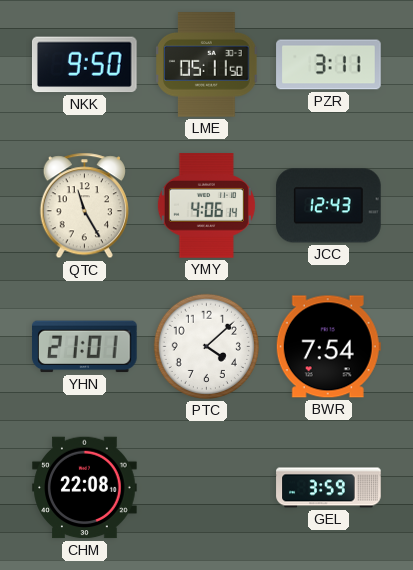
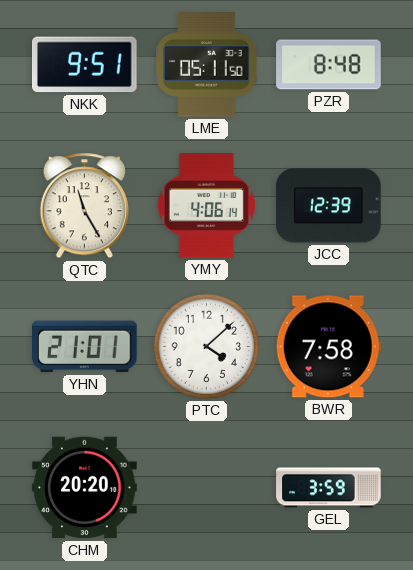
NKK: 9:50 -> 9:51
PZR: 3:11 -> 8:48
JCC: 12:43 -> 12:39
BWR: 7:54 -> 7:58
CHM: 22:08 -> 20:20
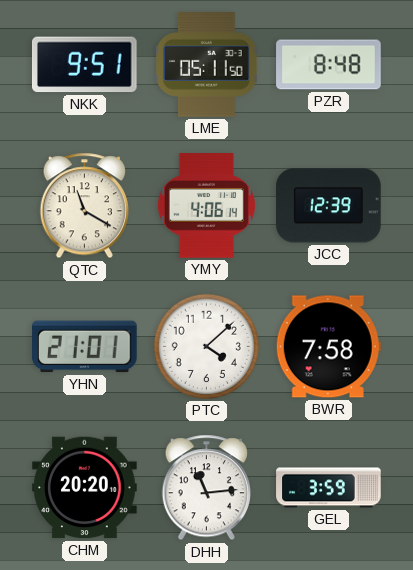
QTC: 11:25 -> 11:20
DHH: none -> 11:14
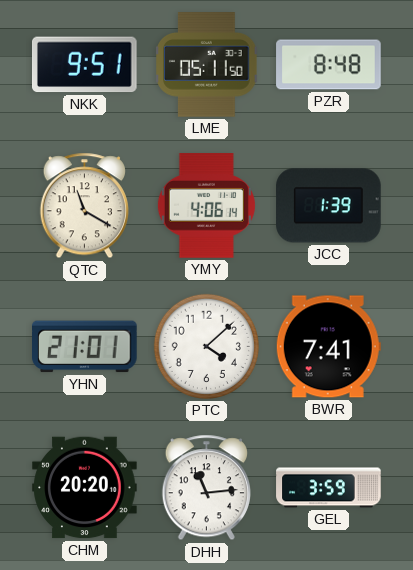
JCC: 12:39 -> 1:39
BWR: 7:58 -> 7:41
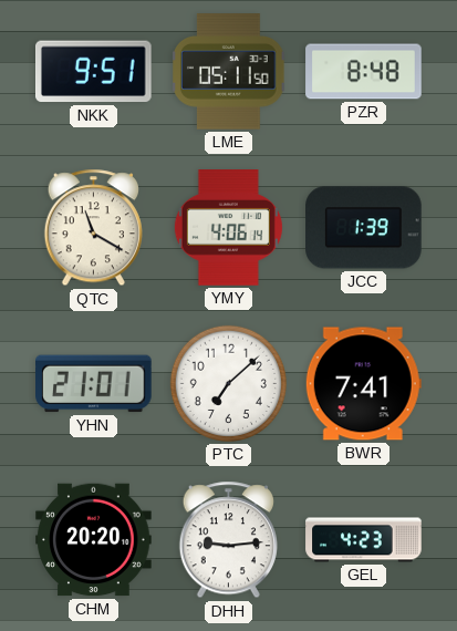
PTC: 4:08 -> 7:08
DHH: 11:14 -> 9:14
GEL: 3:59 -> 4:23
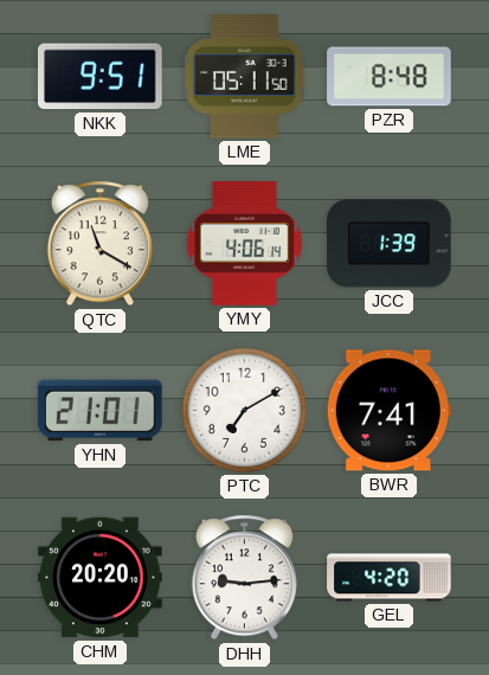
PTC: 7:08 -> 7:10
GEL: 4:23 -> 4:20
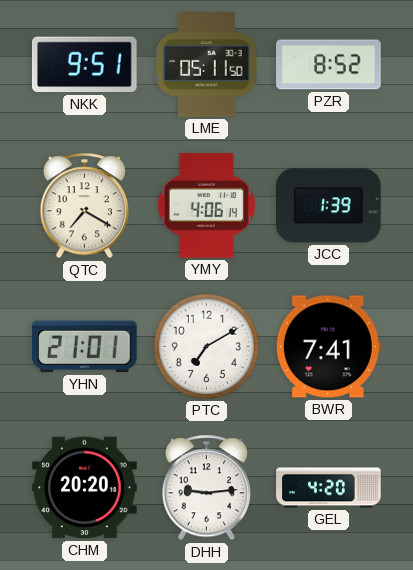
PZR: 8:48 -> 8:52
QTC: 11:20 -> 7:20
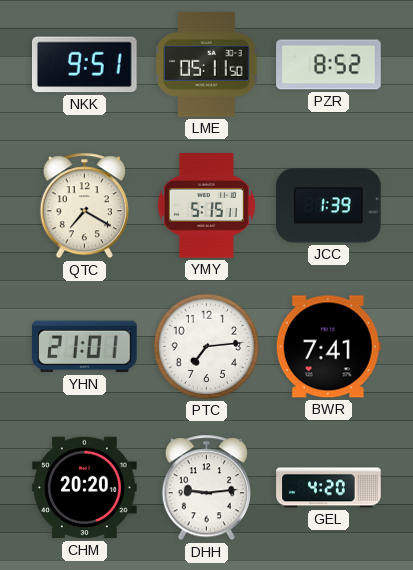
YMY: 4:06 -> 5:15
PTC: 7:10 -> 7:14
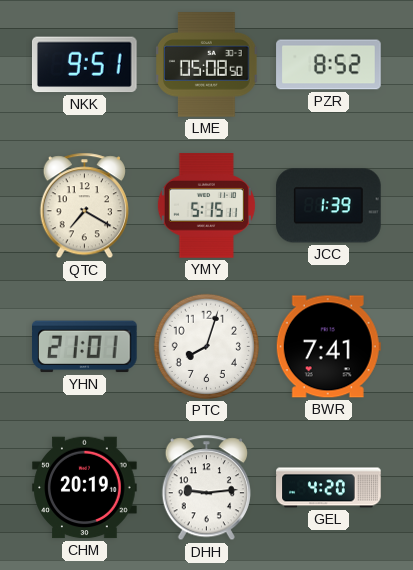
LME: 05:11 -> 05:08
PTC: 7:14 -> 8:03
CHM: 20:20 -> 20:19
